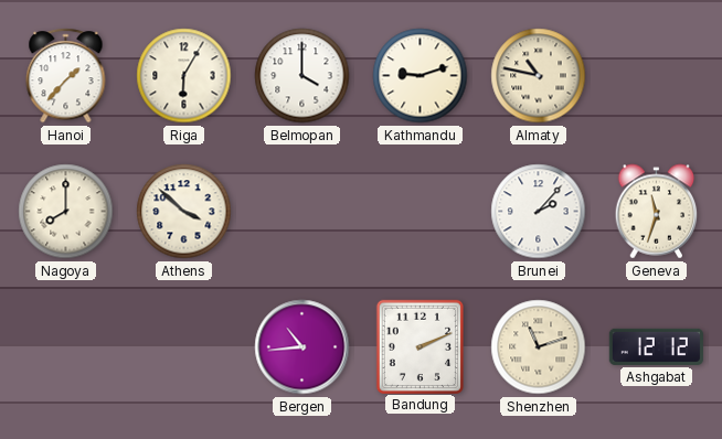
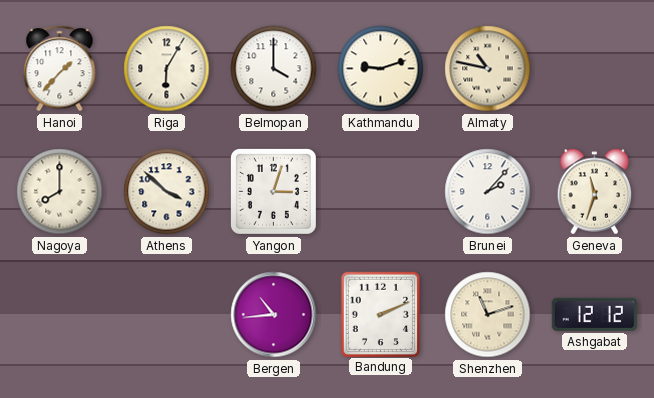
Yangon: none -> 3:03
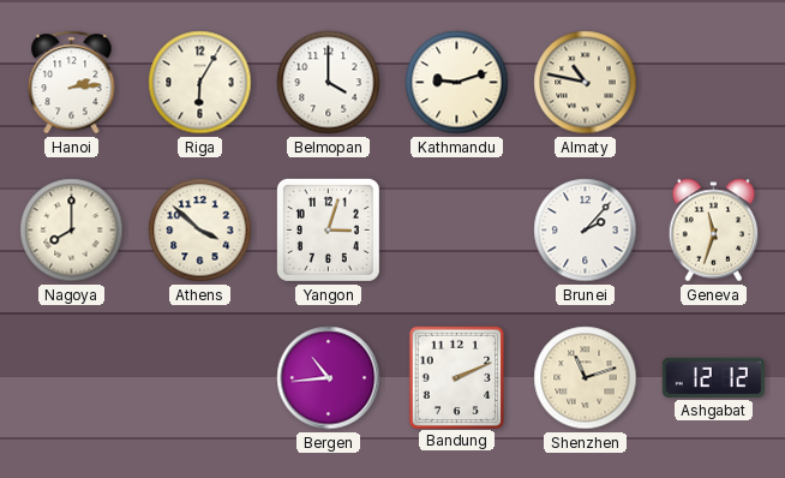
Hanoi: 1:37 -> 2:14
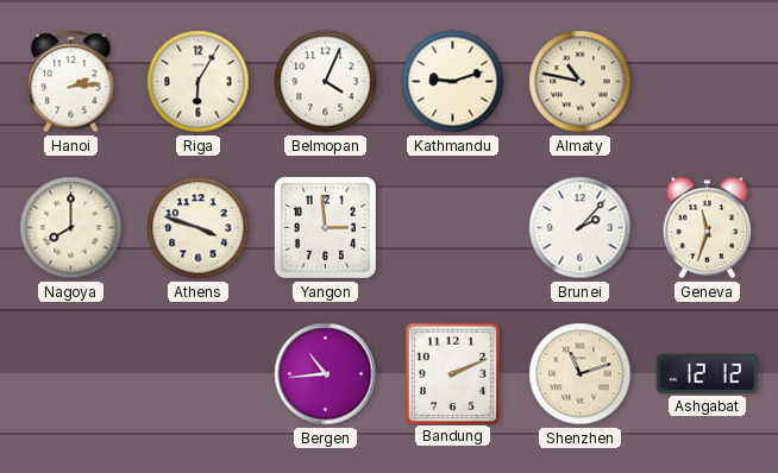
Belmopan: 4:00 -> 4:04
Athens: 3:52 -> 3:48
Yangon: 3:03 -> 2:59
